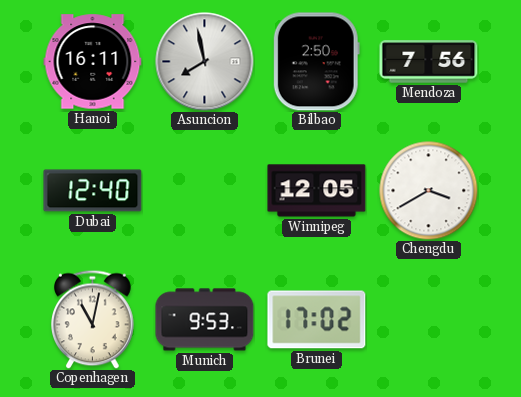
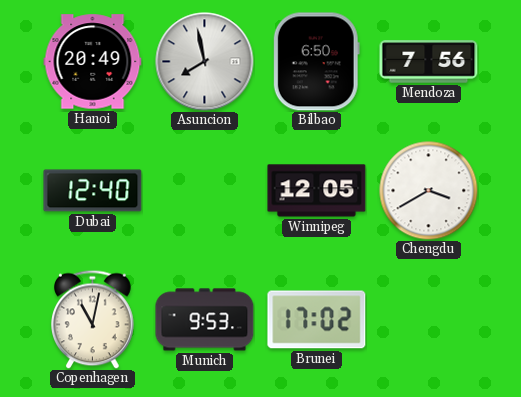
Hanoi: 16:11 -> 20:49
Bilbao: 2:50 -> 6:50
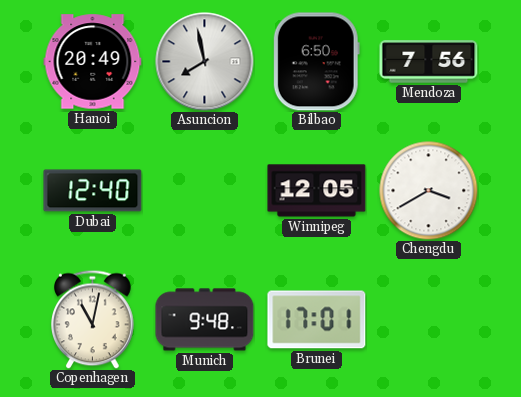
Munich: 9:53 -> 9:48
Brunei: 17:02 -> 17:01
